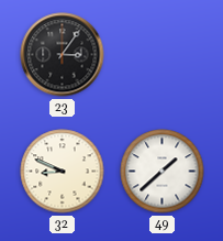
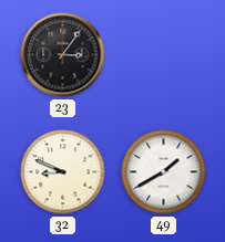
49: 1:38 -> 1:40
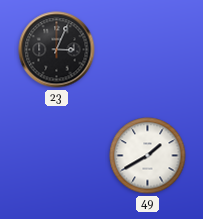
23: 3:06 -> 3:04
32: 8:49 -> none
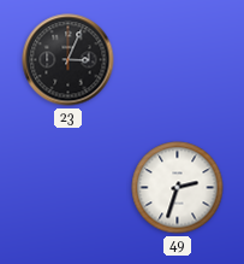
49: 1:40 -> 2:33
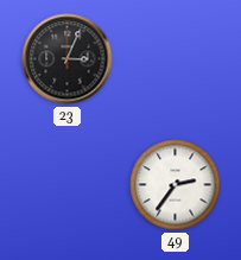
49: 2:33 -> 2:36
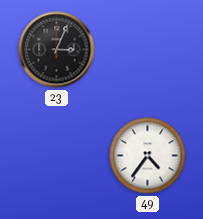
49: 2:36 -> 4:36
